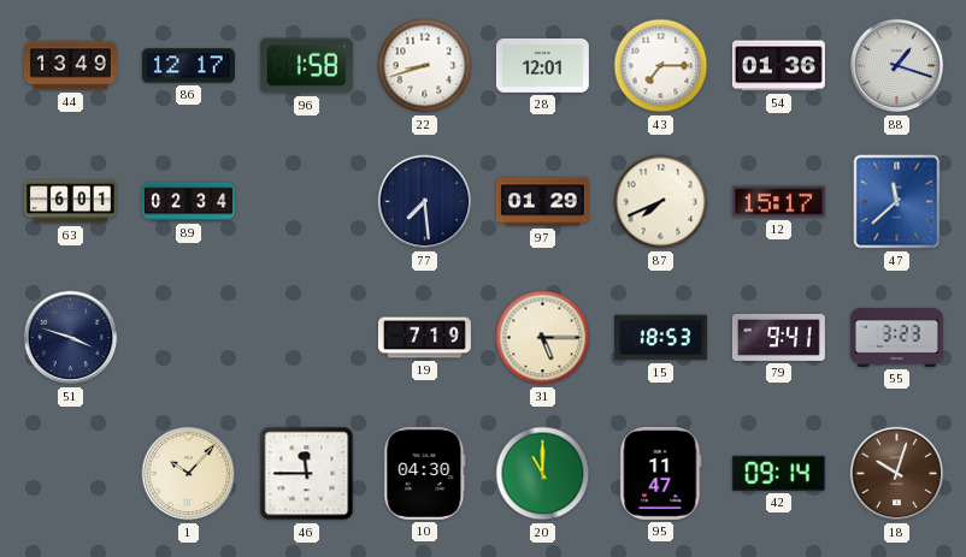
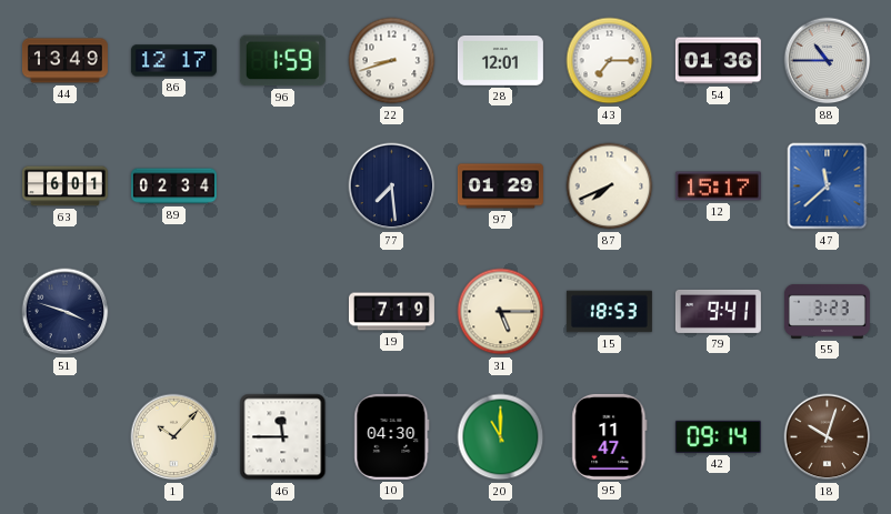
96: 1:58 -> 1:59
88: 1:18 -> 10:45
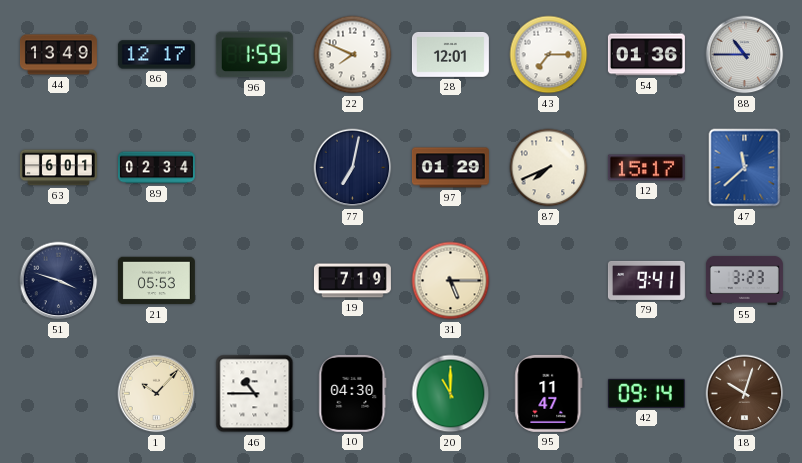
22: 8:42 -> 7:49
77: 7:29 -> 7:02
21: none -> 05:53
15: 18:53 -> none
46: 11:45 -> 10:45
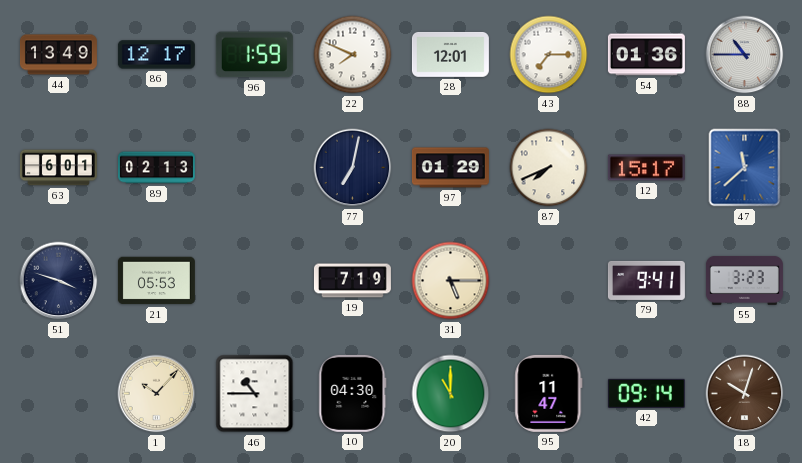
89: 02:34 -> 02:13
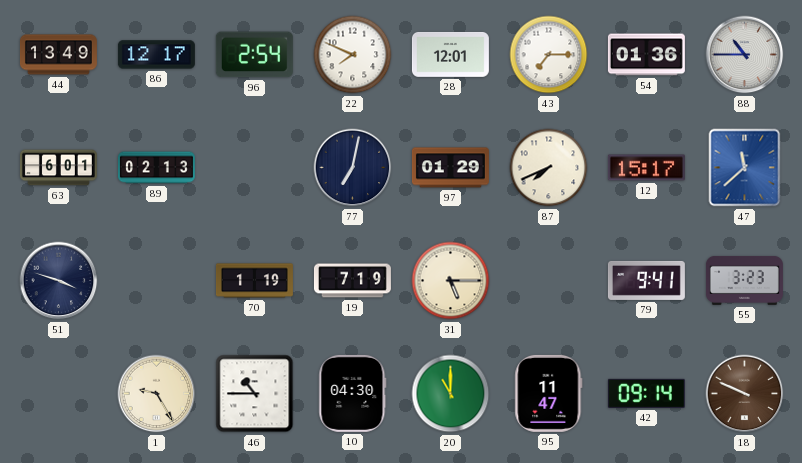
96: 1:59 -> 2:54
21: 05:53 -> none
70: none -> 1:19
1: 10:07 -> 9:25
18: 10:03 -> 9:49
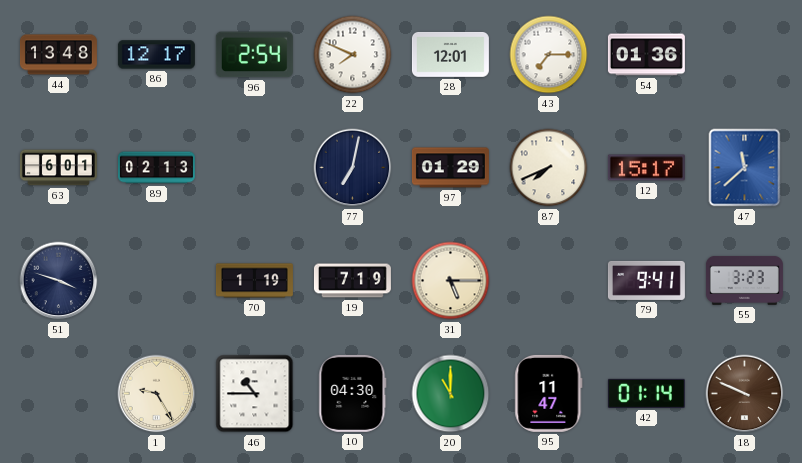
44: 13:49 -> 13:48
88: 10:45 -> none
42: 09:14 -> 01:14
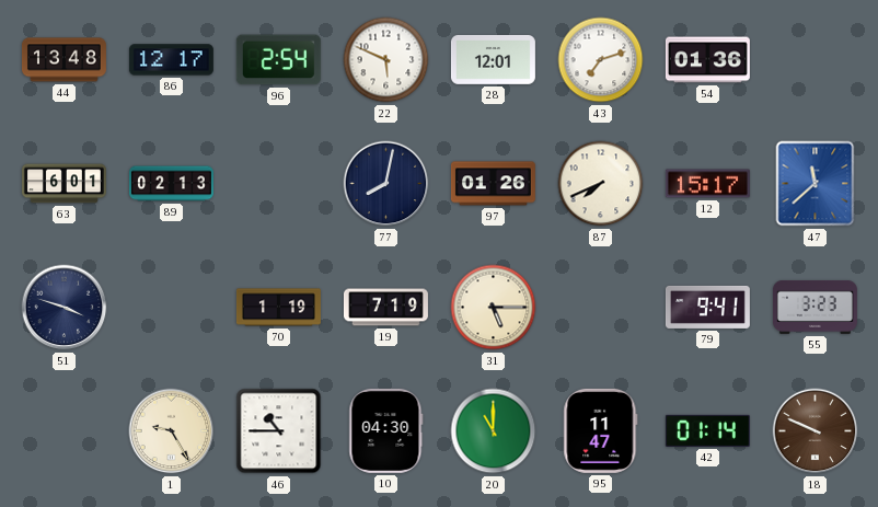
22: 7:49 -> 5:49
43: 7:15 -> 7:12
77: 7:02 -> 8:02
97: 01:29 -> 01:26
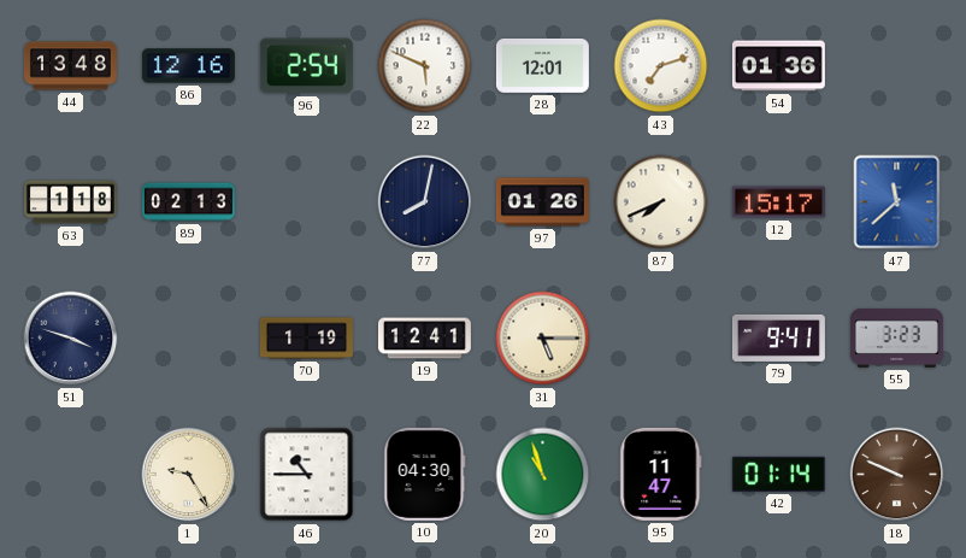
86: 12:17 -> 12:16
63: 6:01 -> 1:18
19: 7:19 -> 12:41
20: 11:00 -> 10:57
